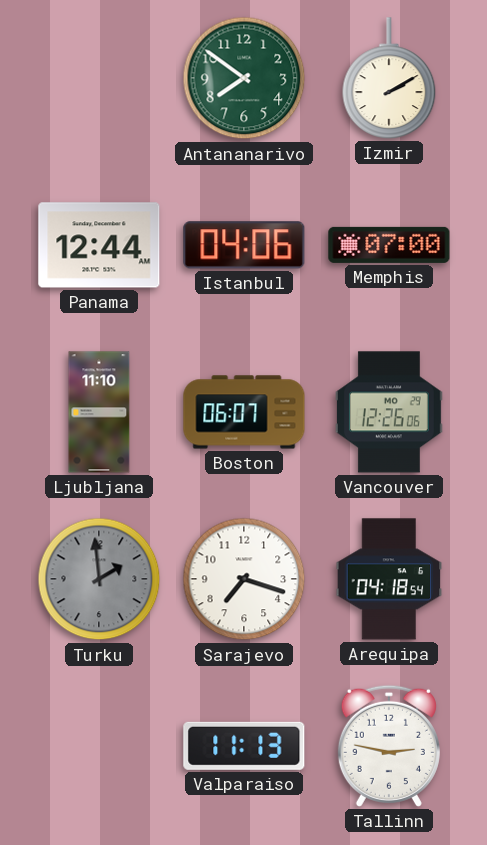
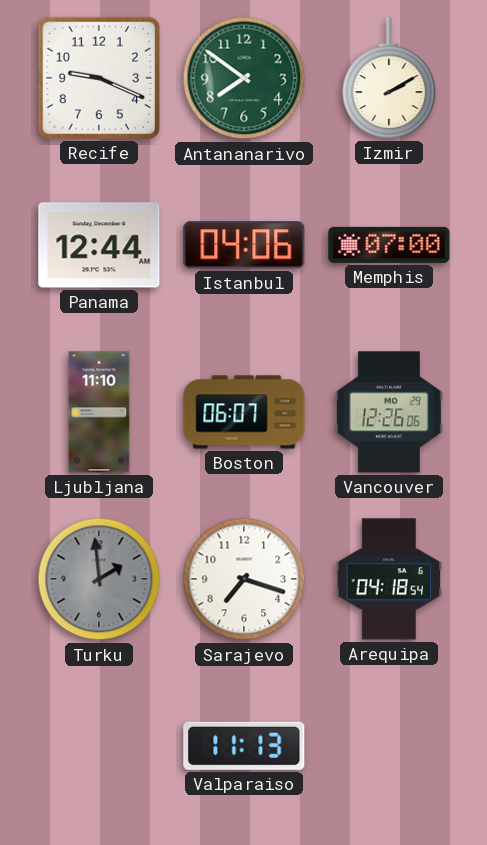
Recife: none -> 9:19
Tallinn: 2:47 -> none
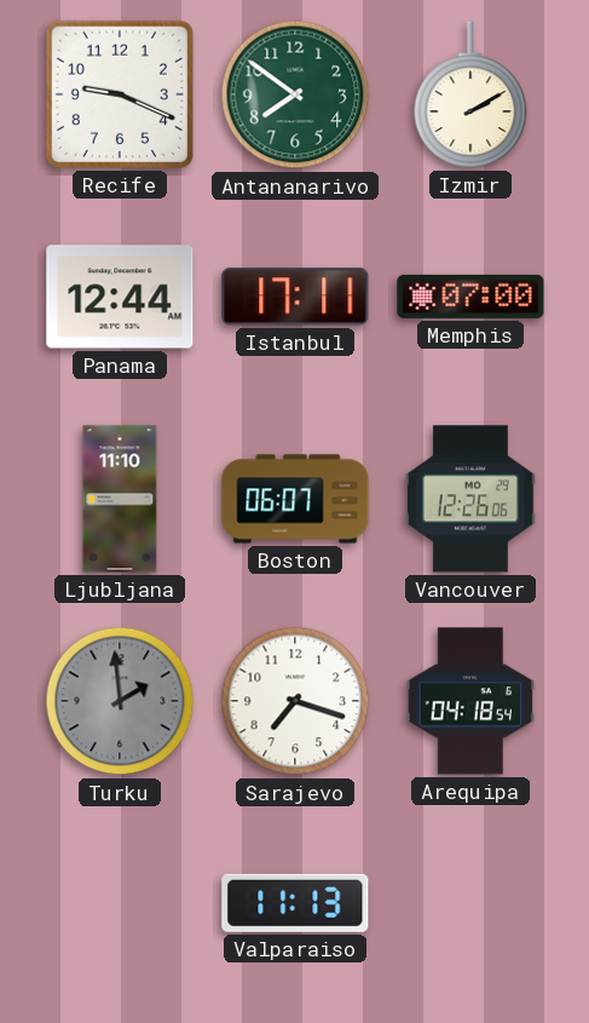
Istanbul: 04:06 -> 17:11
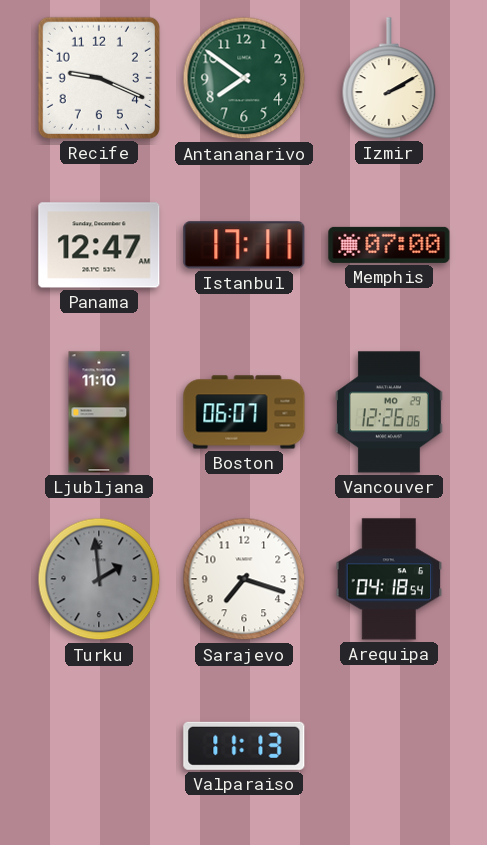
Panama: 12:44 -> 12:47
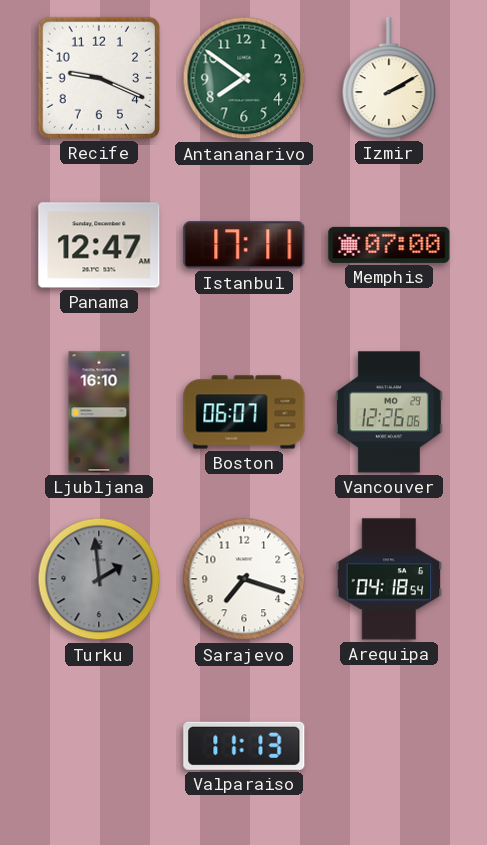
Ljubljana: 11:10 -> 16:10
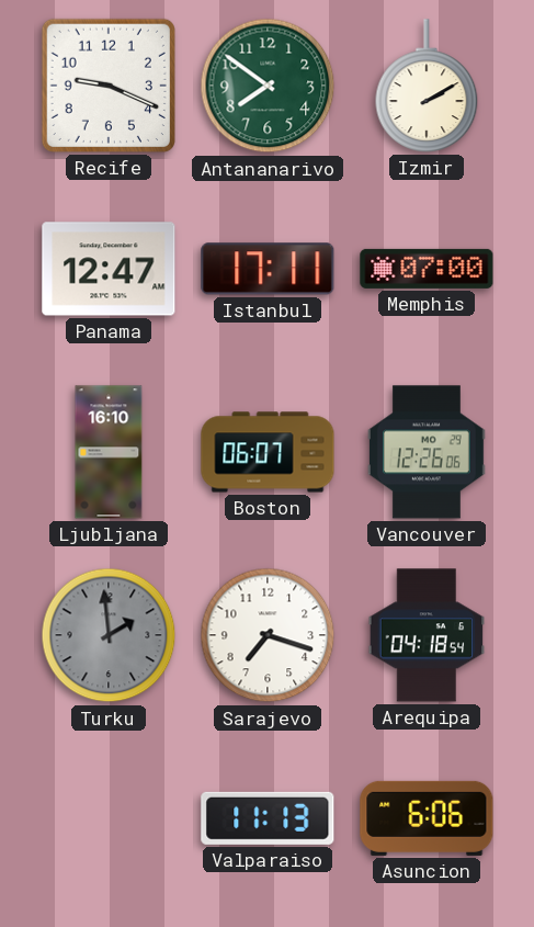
Asuncion: none -> 6:06
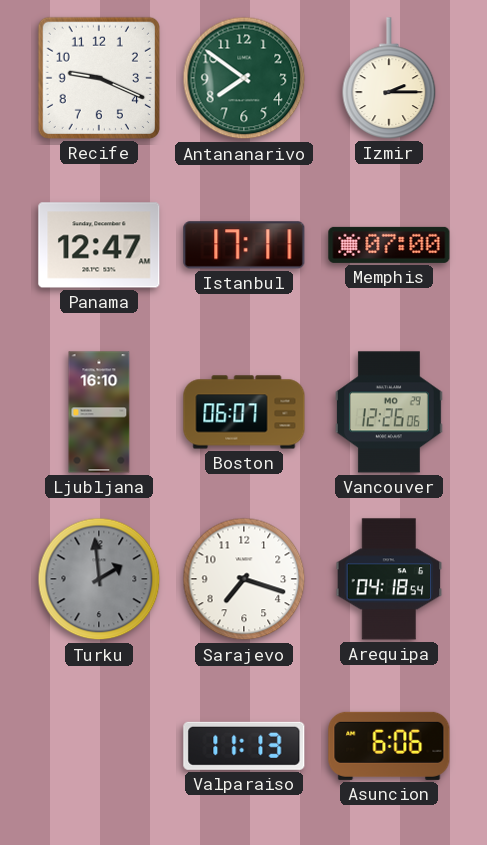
Izmir: 2:10 -> 2:15
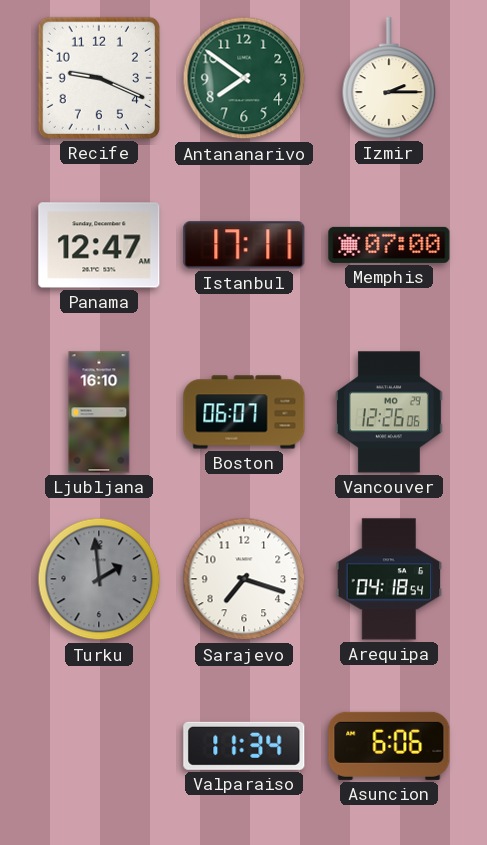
Valparaiso: 11:13 -> 11:34
